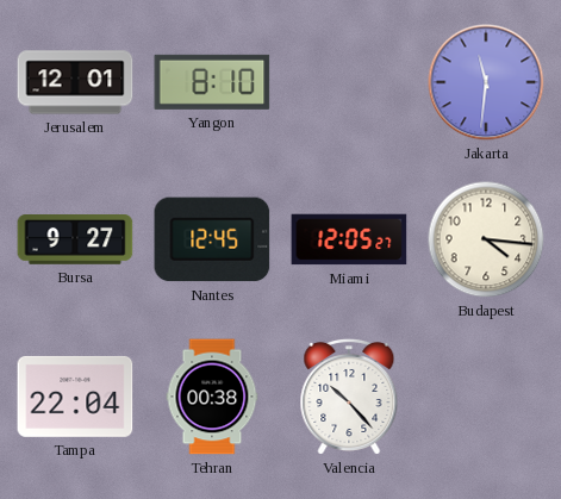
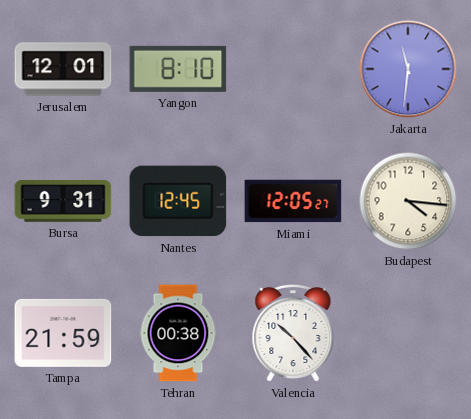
Bursa: 9:27 -> 9:31
Tampa: 22:04 -> 21:59
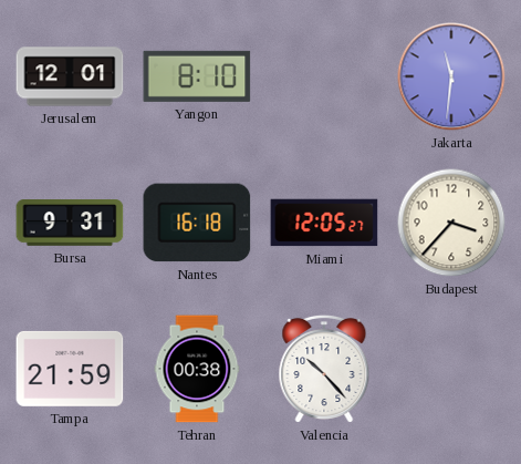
Nantes: 12:45 -> 16:18
Budapest: 4:16 -> 3:37
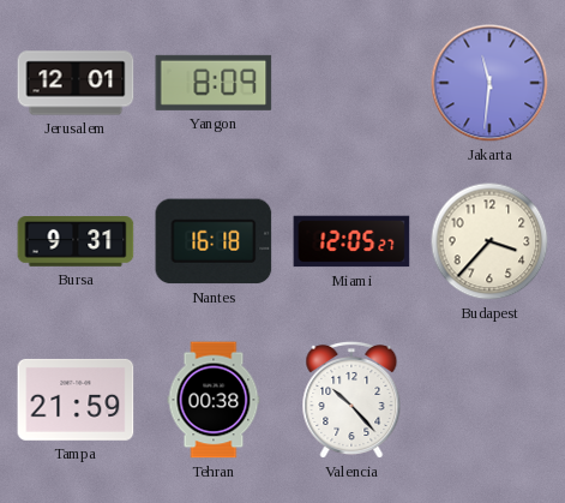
Yangon: 8:10 -> 8:09
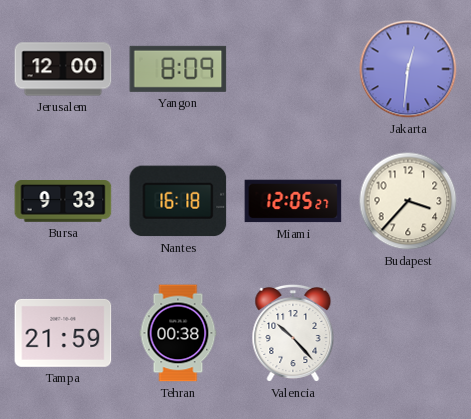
Jerusalem: 12:01 -> 12:00
Jakarta: 11:31 -> 12:31
Bursa: 9:31 -> 9:33
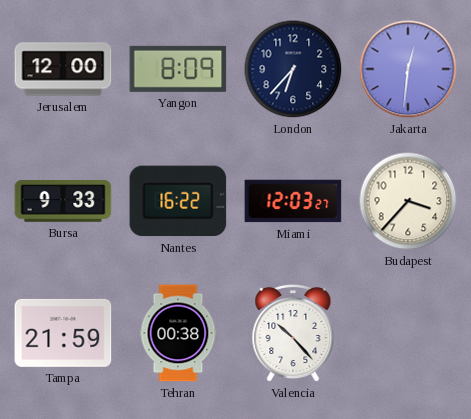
London: none -> 6:37
Nantes: 16:18 -> 16:22
Miami: 12:05 -> 12:03
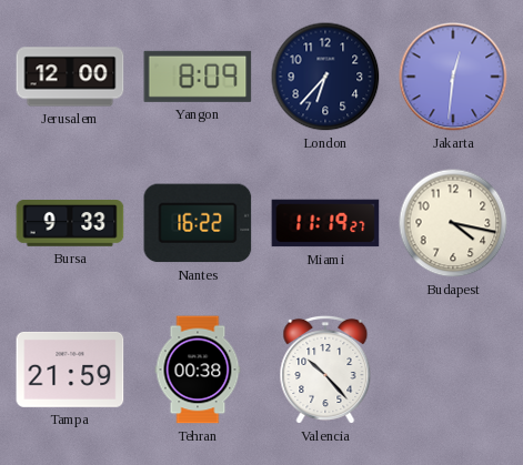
Miami: 12:03 -> 11:19
Budapest: 3:37 -> 4:17
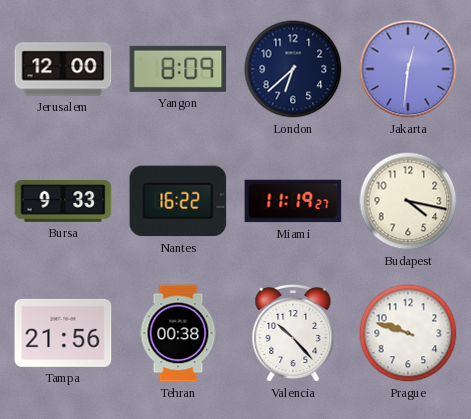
London: 6:37 -> 6:38
Tampa: 21:59 -> 21:56
Prague: none -> 9:48
